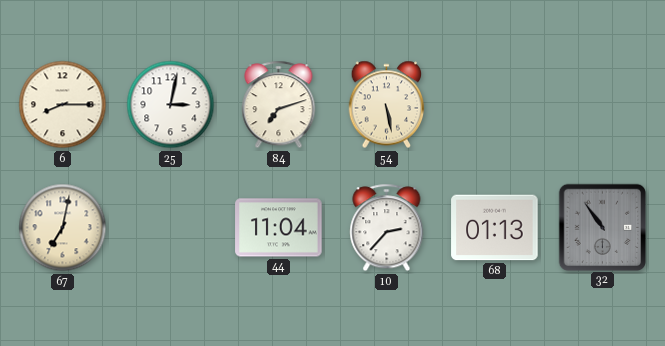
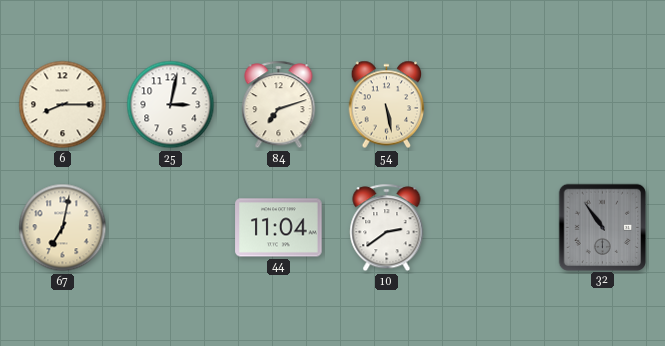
10: 2:37 -> 2:39
68: 01:13 -> none
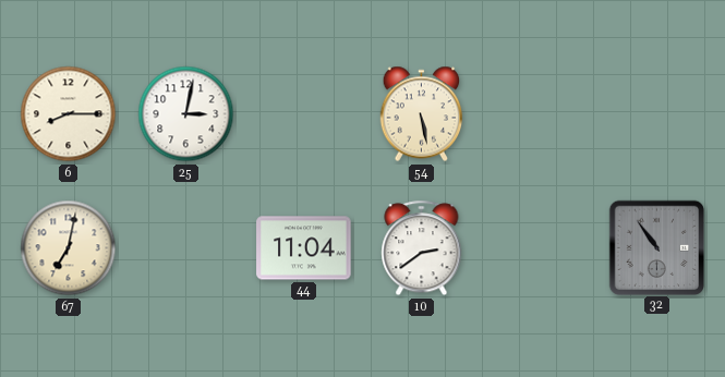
84: 7:12 -> none
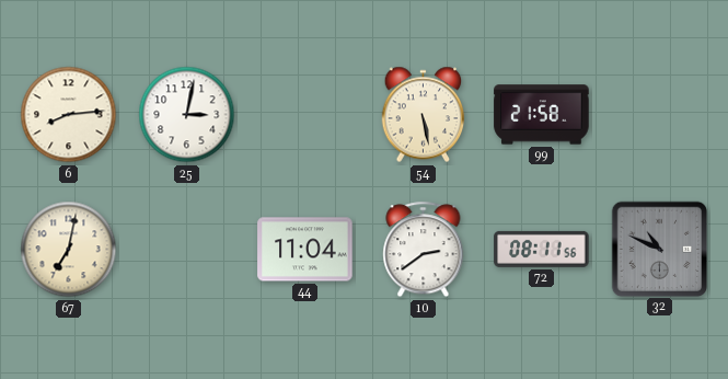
6: 8:15 -> 8:14
99: none -> 21:58
72: none -> 08:11
32: 10:54 -> 10:49
